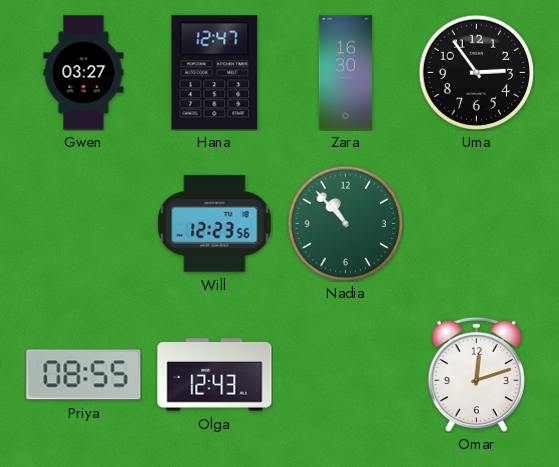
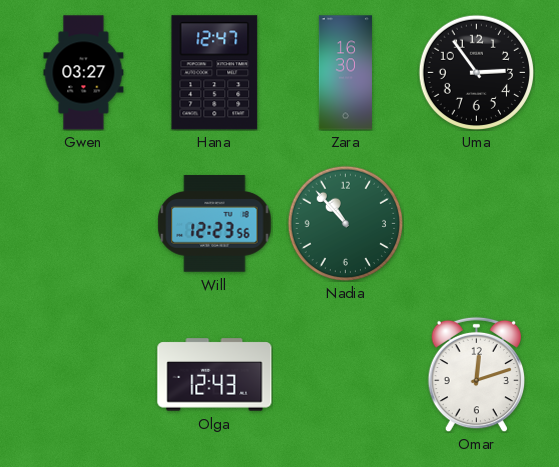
Priya: 08:55 -> none
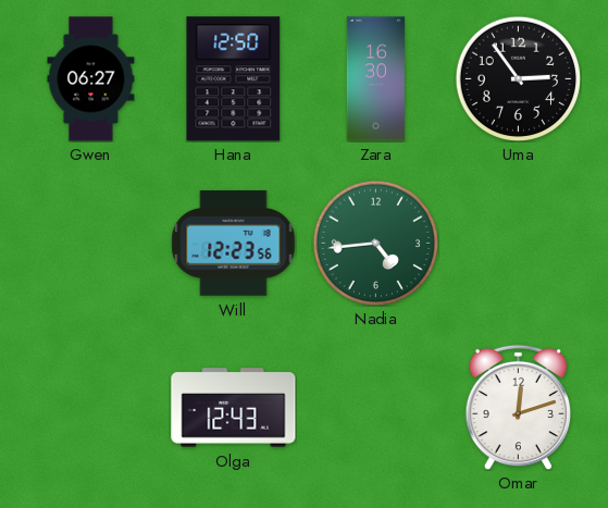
Gwen: 03:27 -> 06:27
Hana: 12:47 -> 12:50
Nadia: 10:53 -> 4:44
